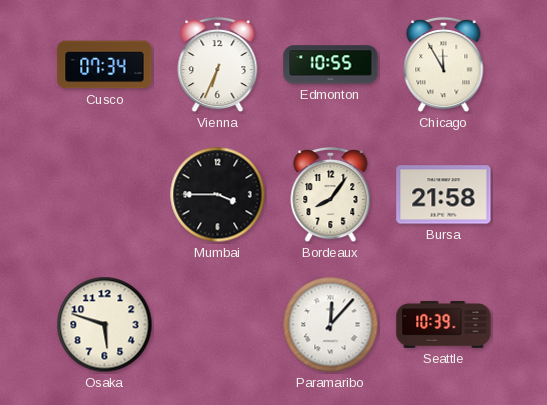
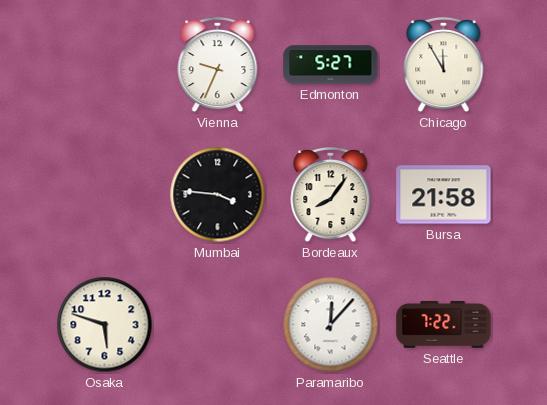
Cusco: 07:34 -> none
Vienna: 6:34 -> 9:34
Edmonton: 10:55 -> 5:27
Mumbai: 3:45 -> 3:46
Seattle: 10:39 -> 7:22
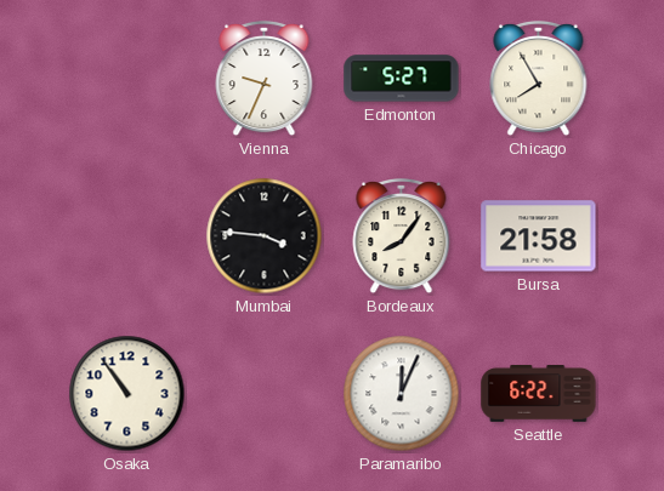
Chicago: 11:55 -> 7:55
Osaka: 5:48 -> 10:54
Paramaribo: 12:07 -> 12:04
Seattle: 7:22 -> 6:22
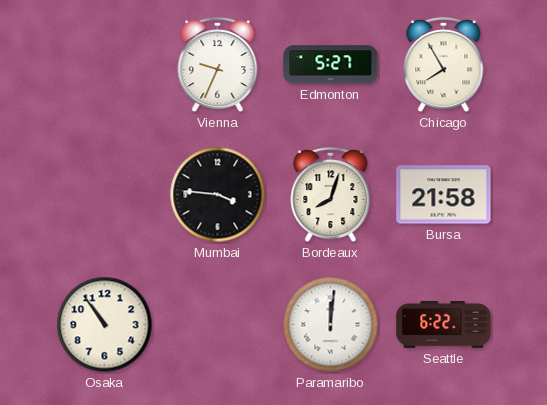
Bordeaux: 8:06 -> 8:03
Paramaribo: 12:04 -> 12:01
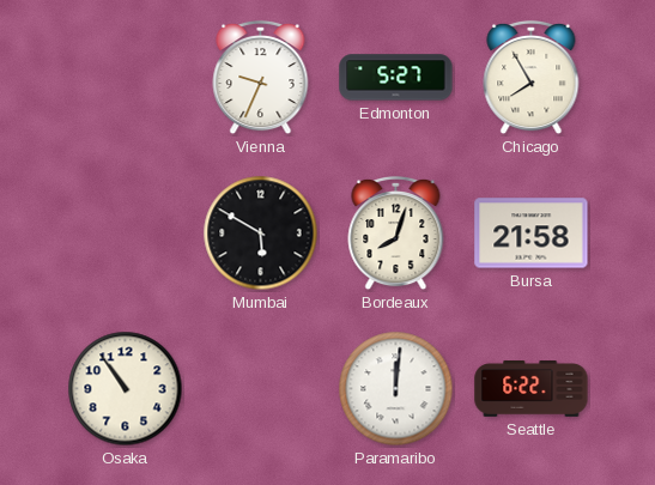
Mumbai: 3:46 -> 5:50
